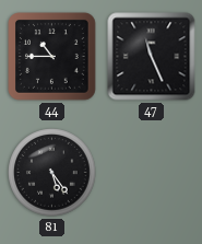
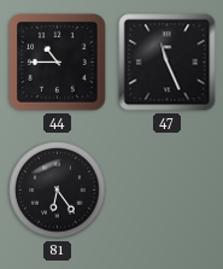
81: 5:24 -> 6:24
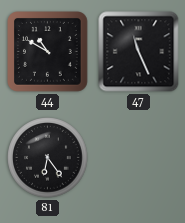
44: 10:45 -> 10:50
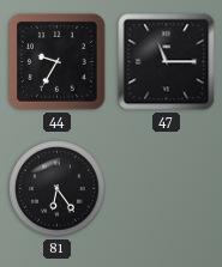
44: 10:50 -> 9:35
47: 11:26 -> 11:15
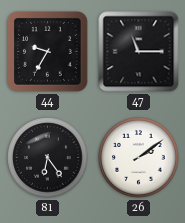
26: none -> 2:09
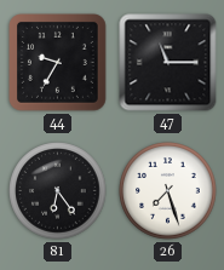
26: 2:09 -> 7:27
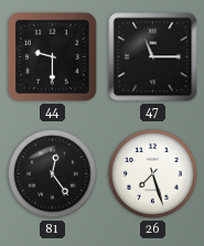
44: 9:35 -> 9:30
81: 6:24 -> 12:24
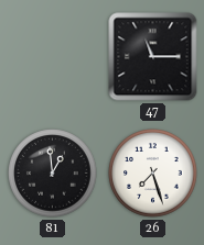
44: 9:30 -> none
81: 12:24 -> 12:59
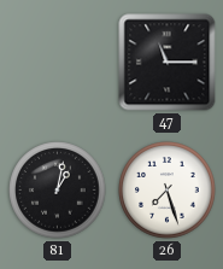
81: 12:59 -> 1:02
